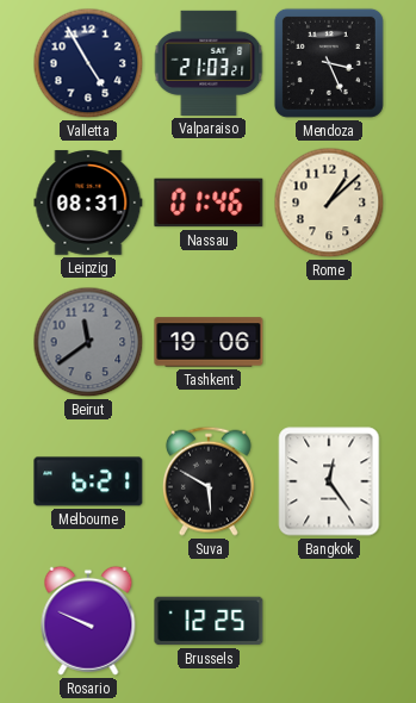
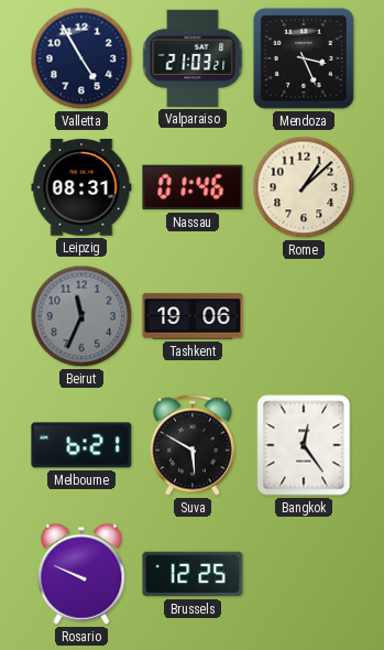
Beirut: 11:39 -> 11:34
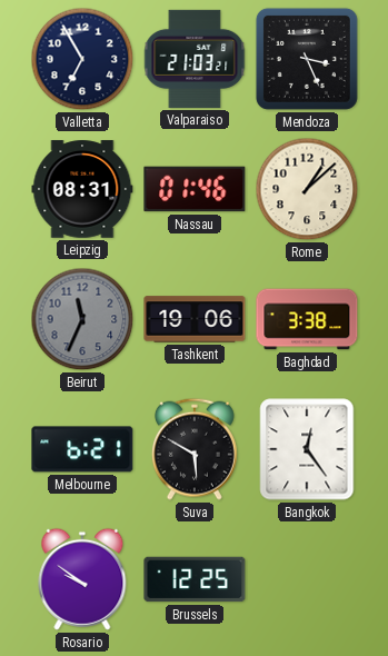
Valletta: 4:55 -> 6:55
Baghdad: none -> 3:38
Rosario: 9:49 -> 9:51
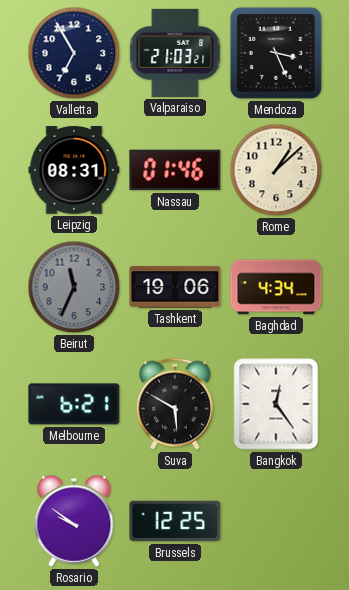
Baghdad: 3:38 -> 4:34
